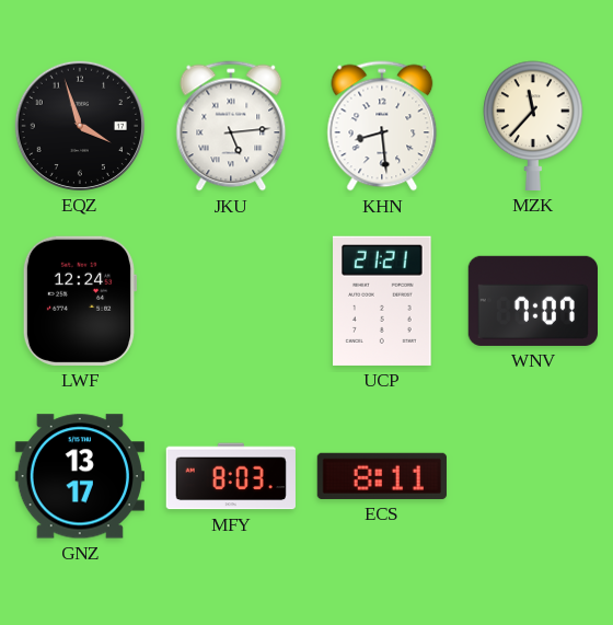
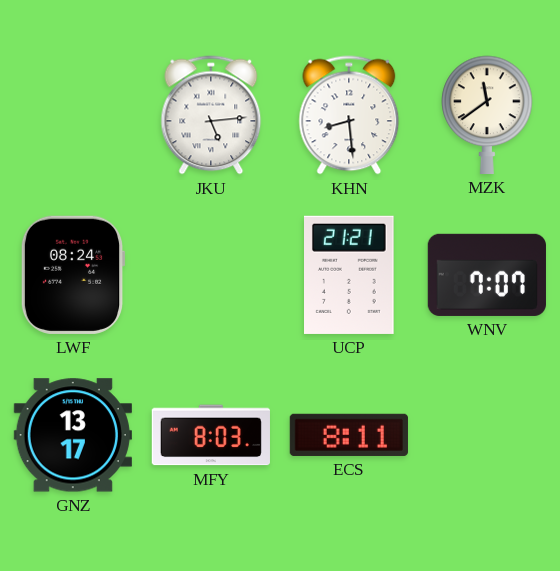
EQZ: 3:57 -> none
MZK: 11:37 -> 11:39
LWF: 12:24 -> 08:24
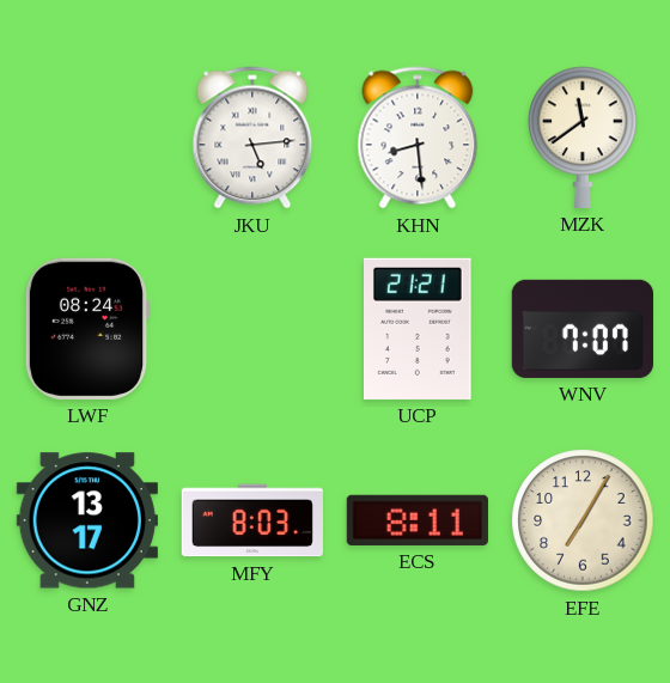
EFE: none -> 7:05
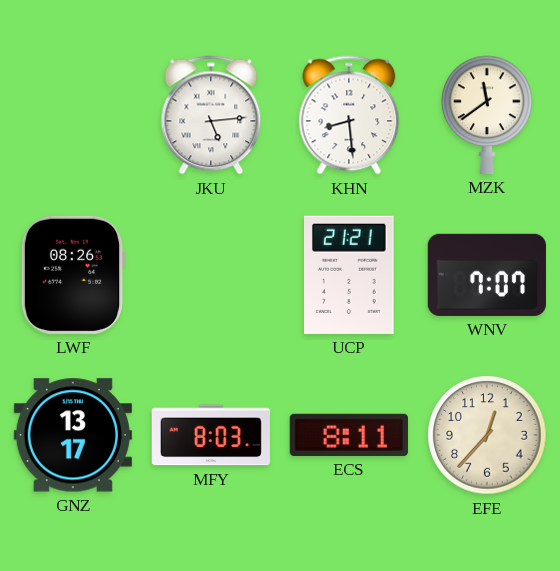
LWF: 08:24 -> 08:26
EFE: 7:05 -> 12:37
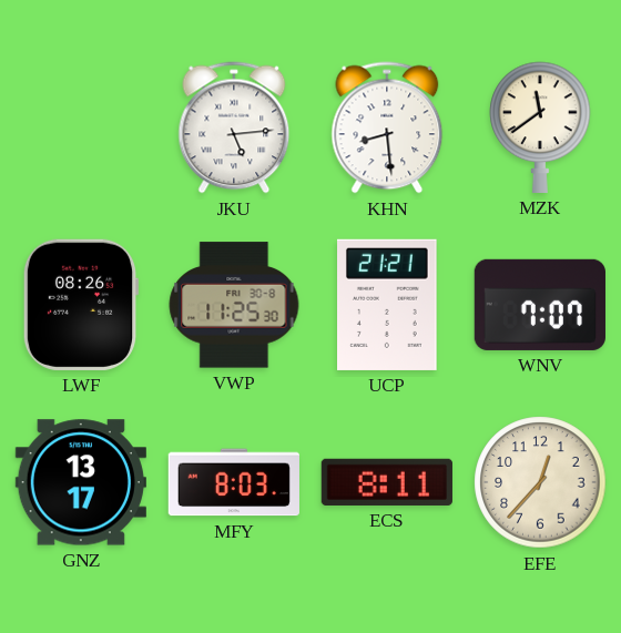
VWP: none -> 11:25
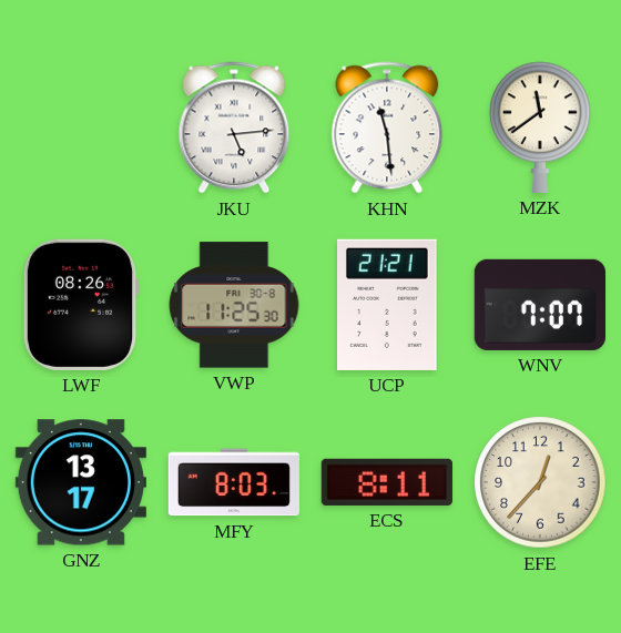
KHN: 8:29 -> 11:29
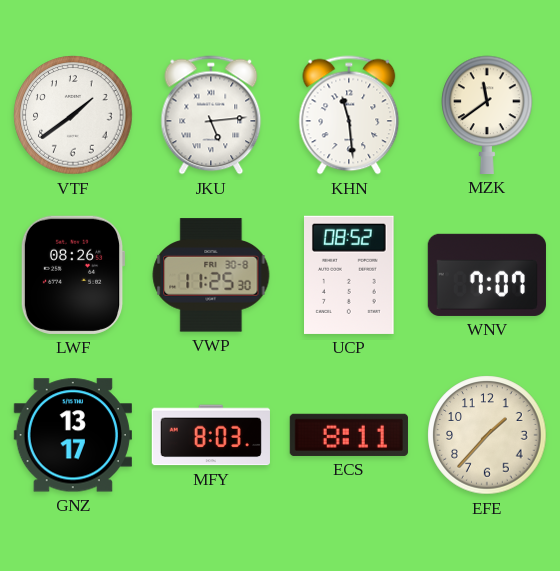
VTF: none -> 1:39
UCP: 21:21 -> 08:52
EFE: 12:37 -> 1:37
